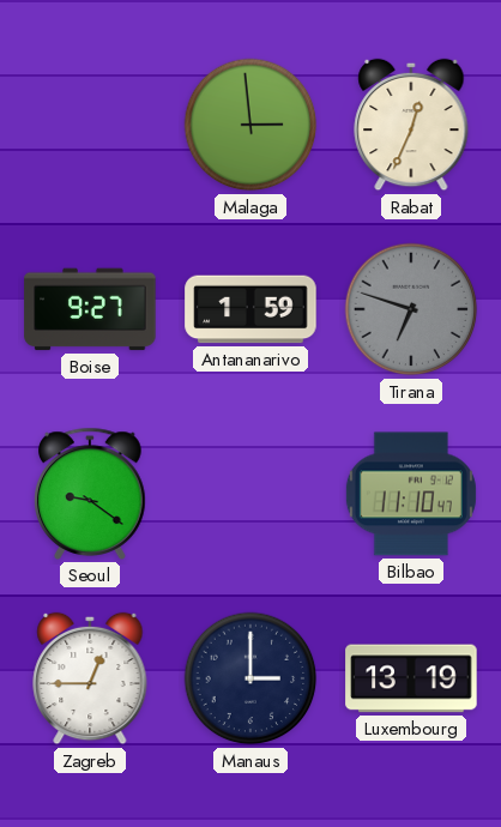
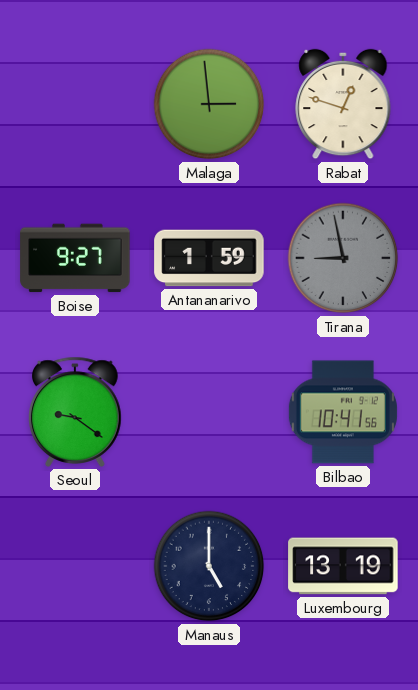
Rabat: 12:34 -> 12:48
Tirana: 6:48 -> 8:58
Bilbao: 11:10 -> 10:41
Zagreb: 12:45 -> none
Manaus: 3:00 -> 5:00
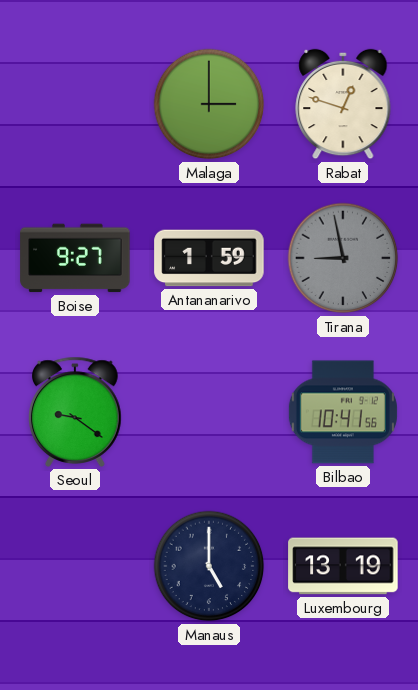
Malaga: 2:59 -> 3:00
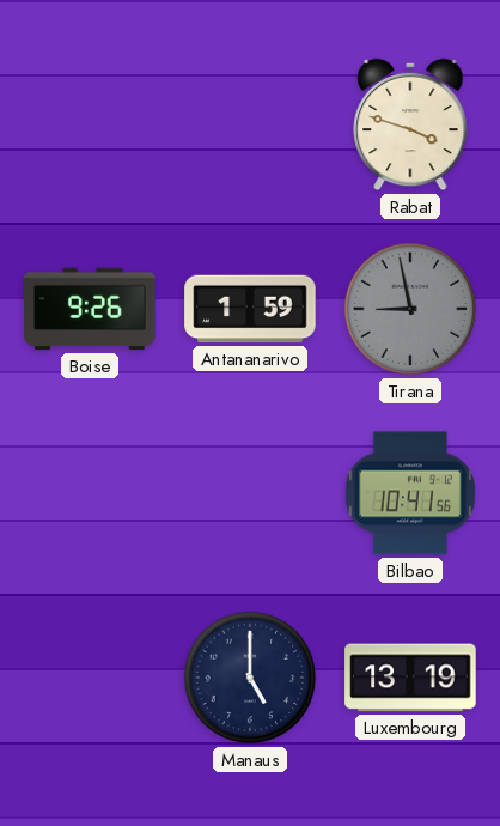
Malaga: 3:00 -> none
Rabat: 12:48 -> 3:48
Boise: 9:27 -> 9:26
Seoul: 9:21 -> none
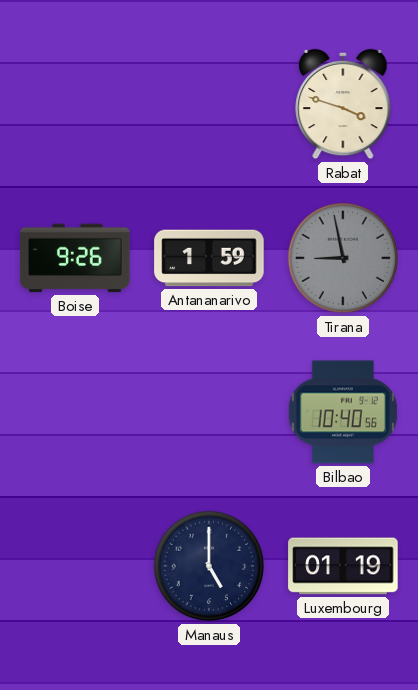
Bilbao: 10:41 -> 10:40
Luxembourg: 13:19 -> 01:19
